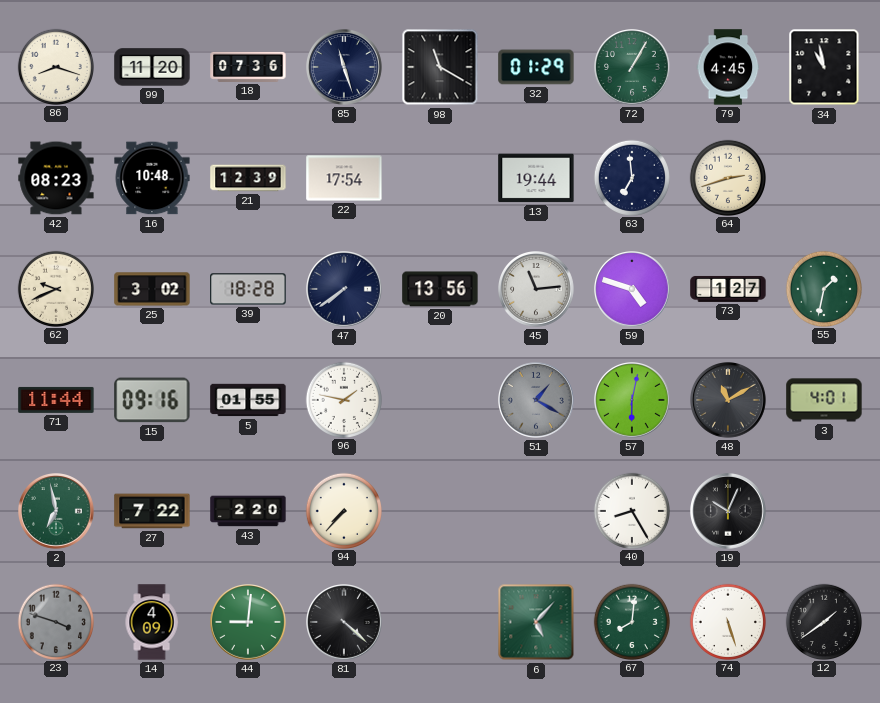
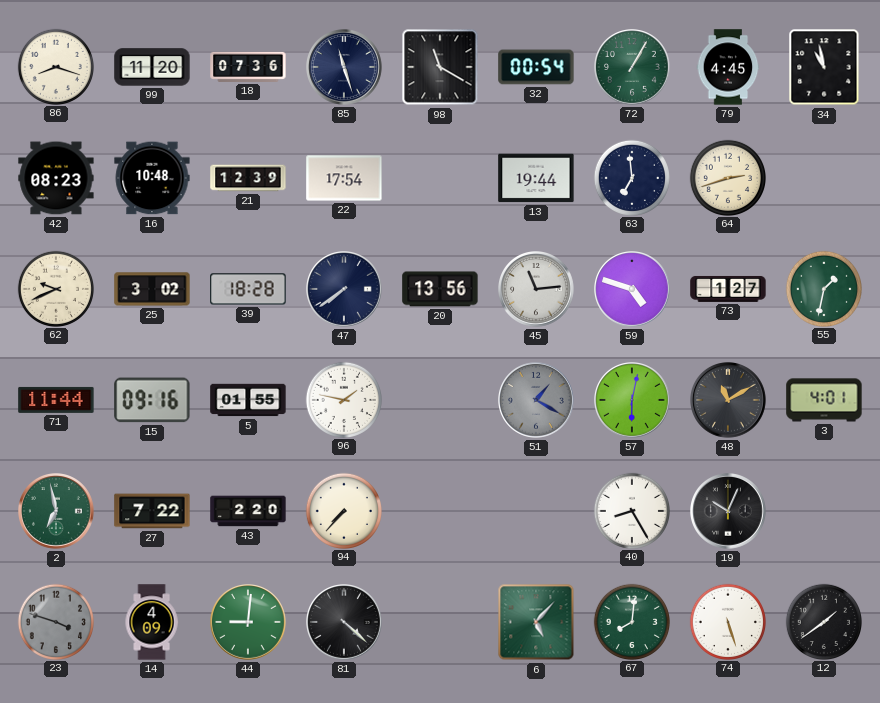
32: 01:29 -> 00:54
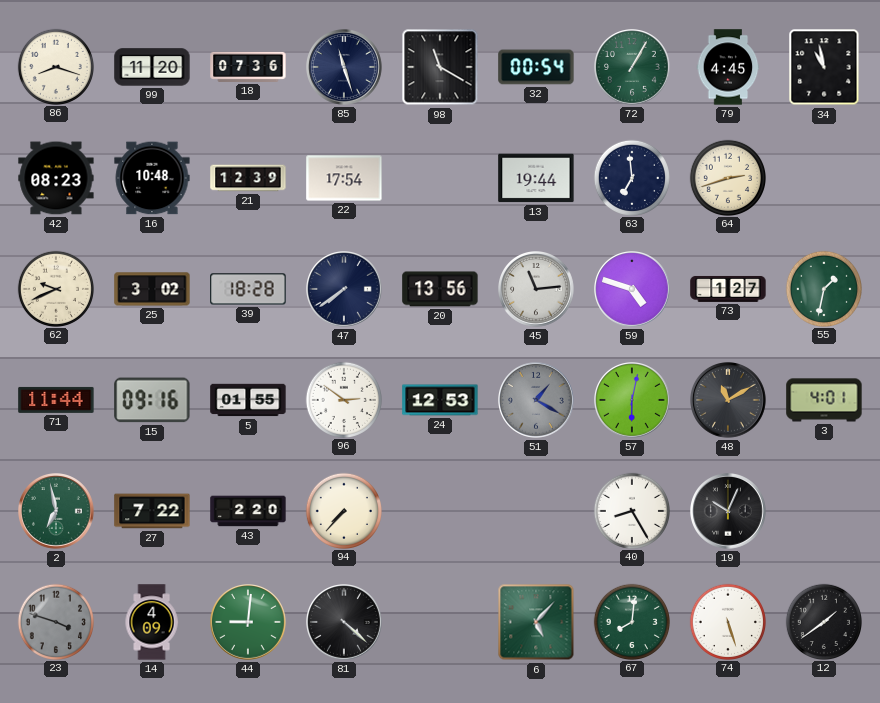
96: 1:47 -> 2:51
24: none -> 12:53
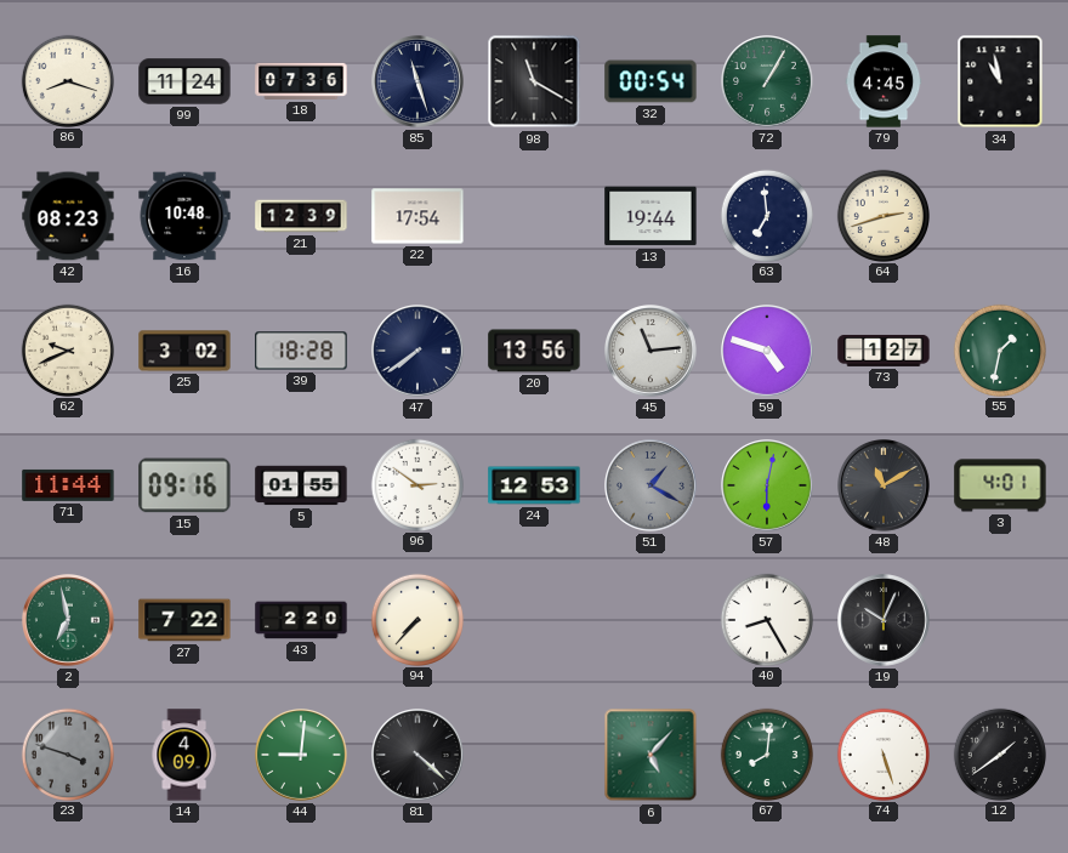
99: 11:20 -> 11:24
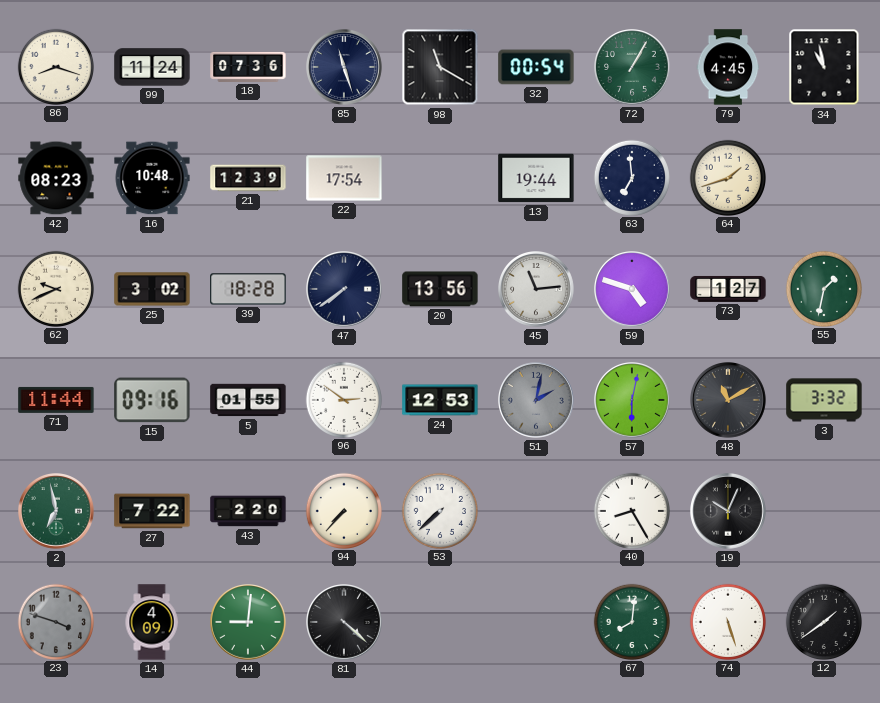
64: 2:42 -> 1:42
51: 1:20 -> 2:02
3: 4:01 -> 3:32
53: none -> 7:38
6: 5:07 -> none
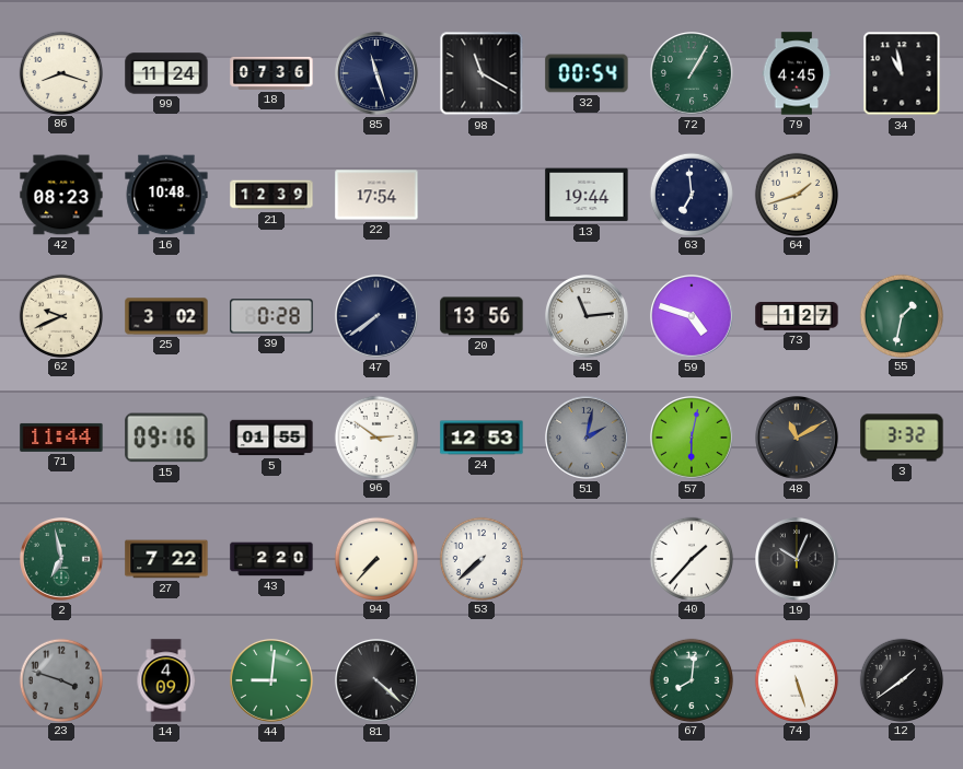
39: 18:28 -> 0:28
40: 8:25 -> 1:37
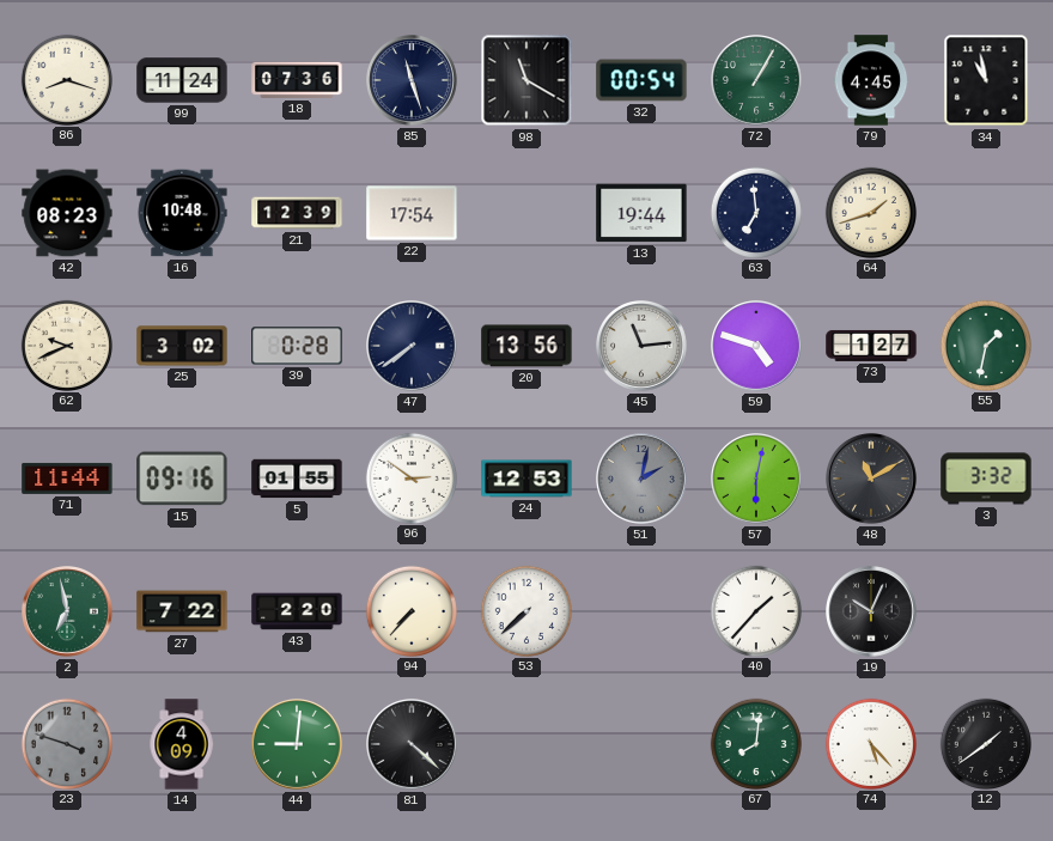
74: 5:27 -> 5:23
